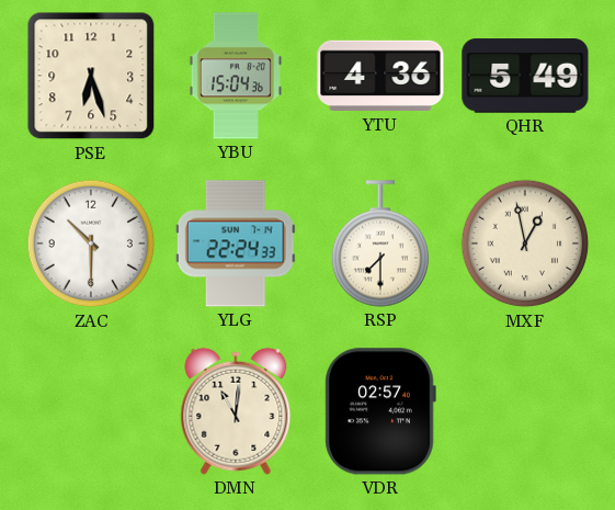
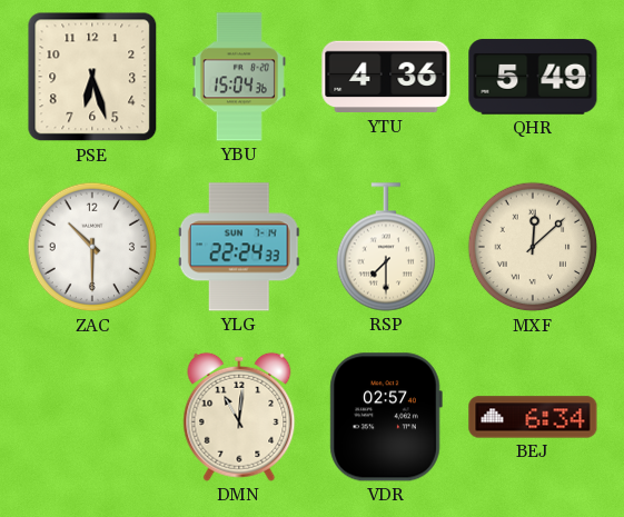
MXF: 12:58 -> 12:08
BEJ: none -> 6:34
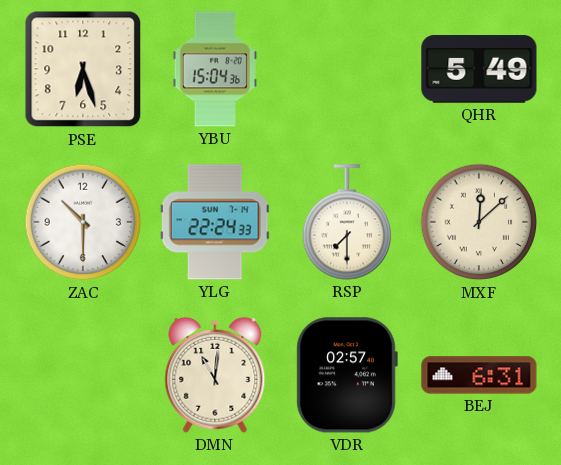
YTU: 4:36 -> none
BEJ: 6:34 -> 6:31
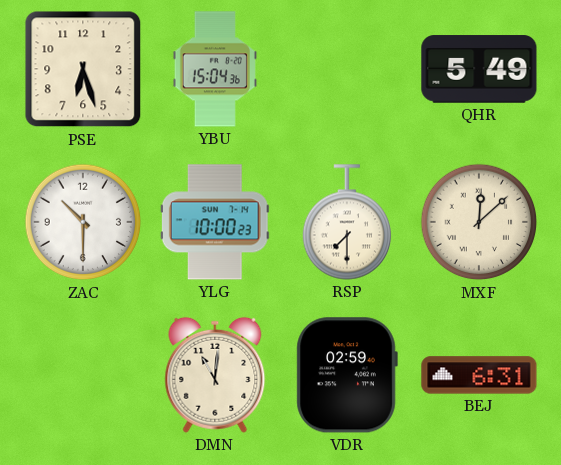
YLG: 22:24 -> 10:00
VDR: 02:57 -> 02:59
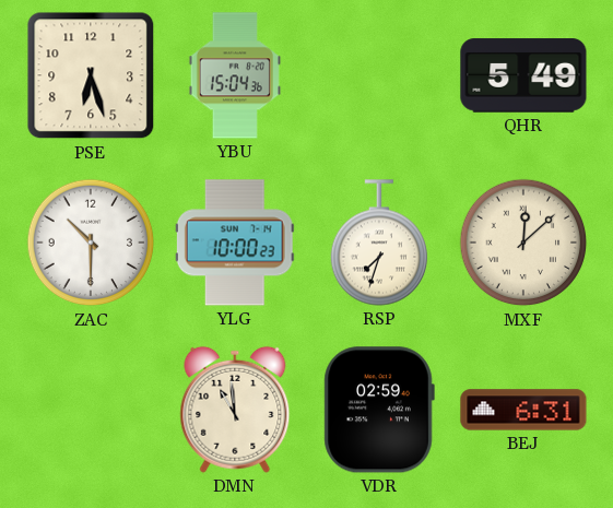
RSP: 7:30 -> 7:33
DMN: 11:01 -> 10:59
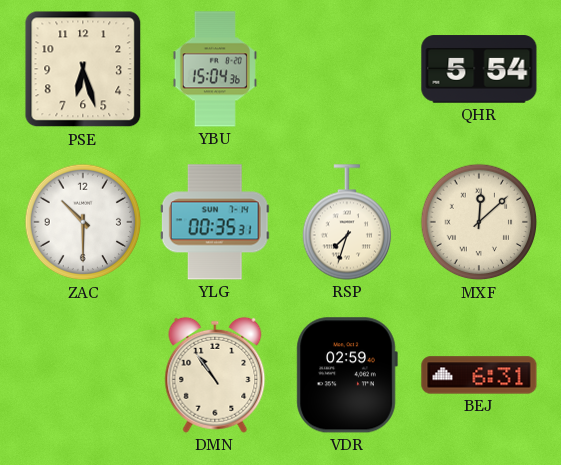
QHR: 5:49 -> 5:54
YLG: 10:00 -> 00:35
DMN: 10:59 -> 10:54
